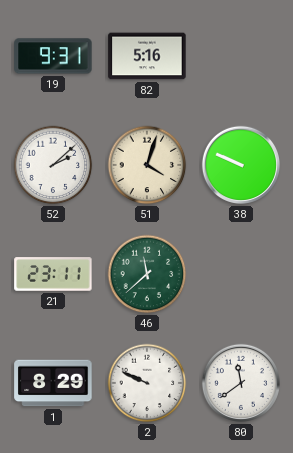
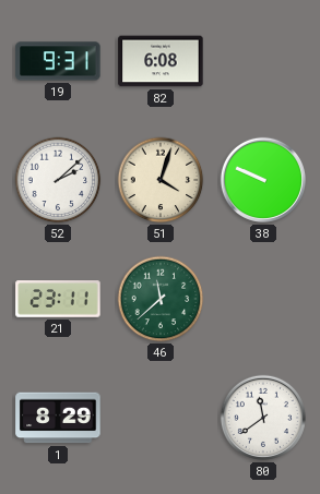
82: 5:16 -> 6:08
2: 9:49 -> none
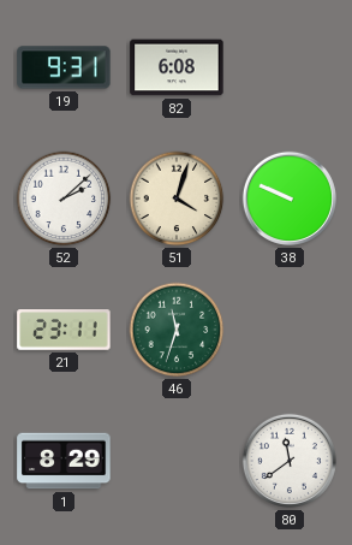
46: 11:38 -> 11:33
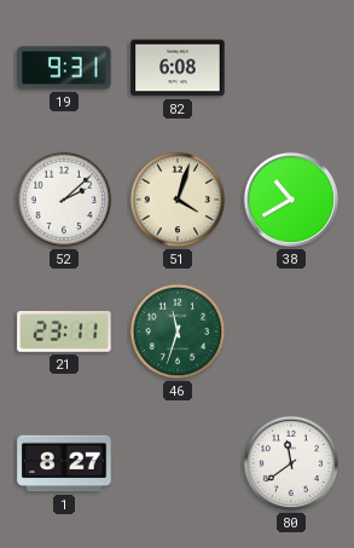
38: 9:49 -> 10:40
1: 8:29 -> 8:27
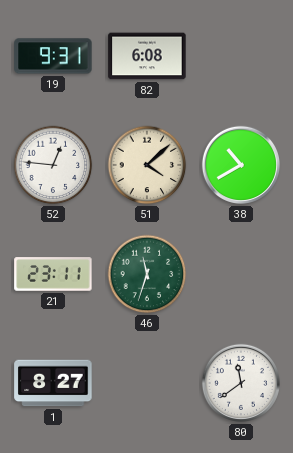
52: 2:08 -> 12:46
51: 4:03 -> 4:08
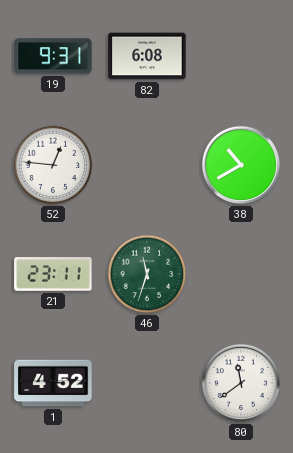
51: 4:08 -> none
1: 8:27 -> 4:52
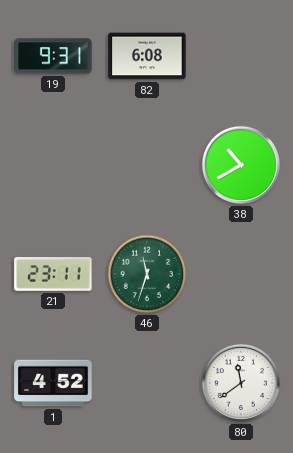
52: 12:46 -> none
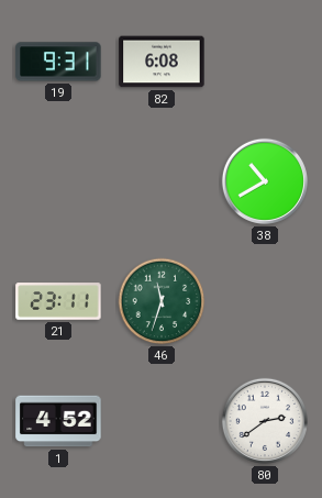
80: 11:39 -> 2:39
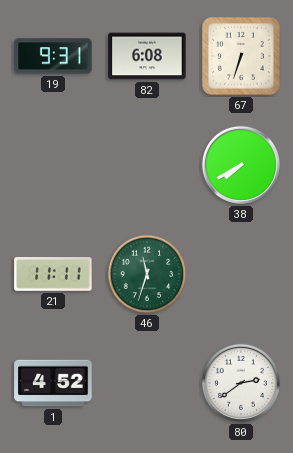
67: none -> 6:33
38: 10:40 -> 7:40
21: 23:11 -> 11:11
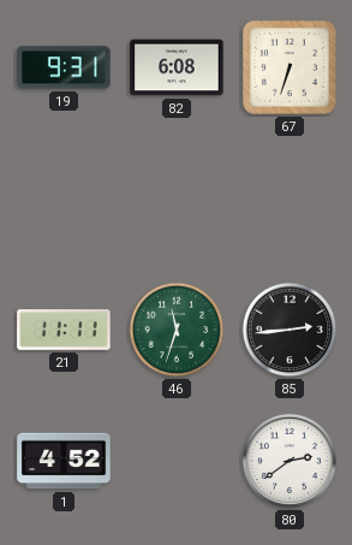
38: 7:40 -> none
85: none -> 2:44
